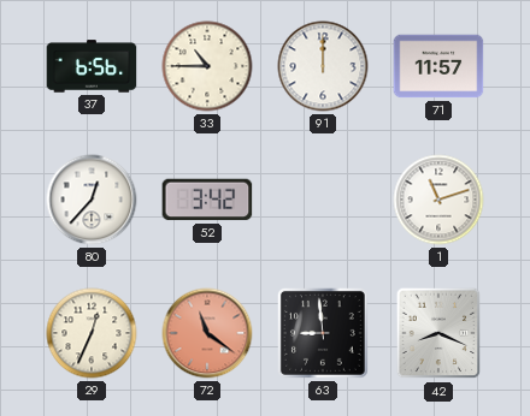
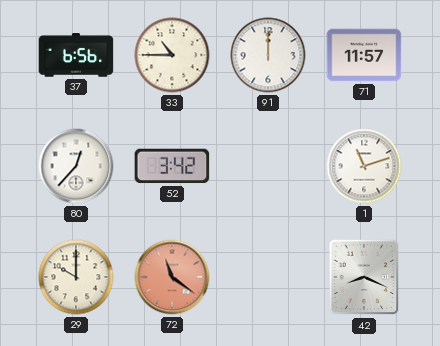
29: 12:34 -> 10:00
63: 8:59 -> none
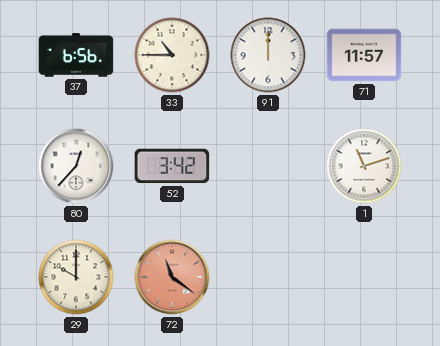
42: 8:19 -> none
